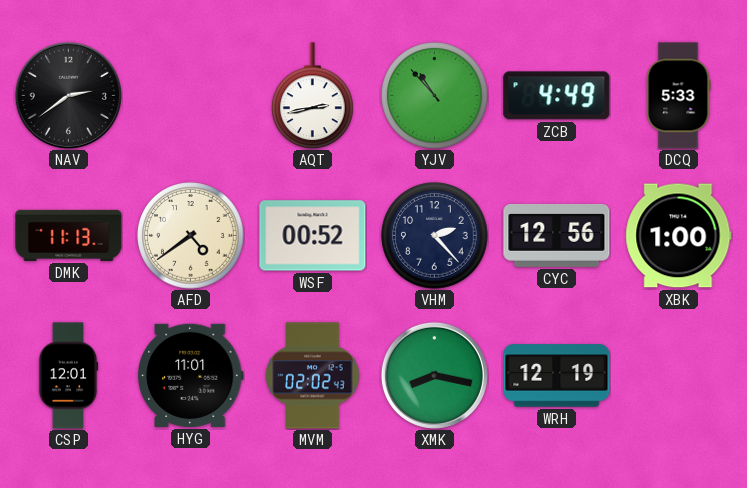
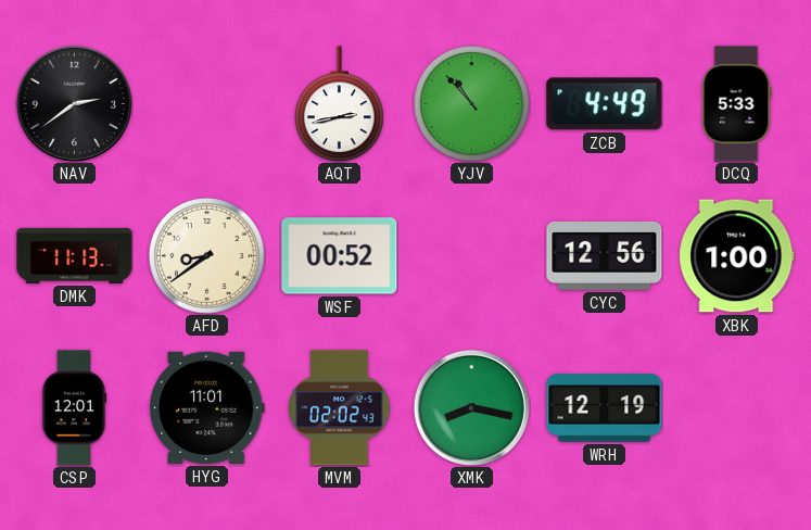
AFD: 4:39 -> 8:39
VHM: 2:23 -> none
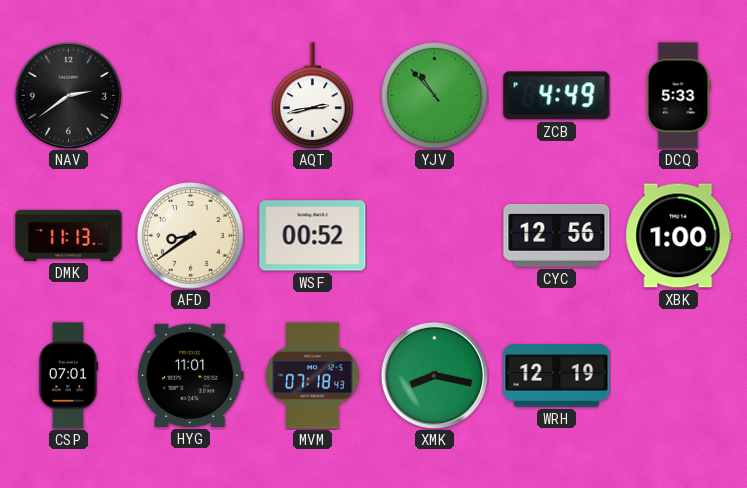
CSP: 12:01 -> 07:01
MVM: 02:02 -> 07:18
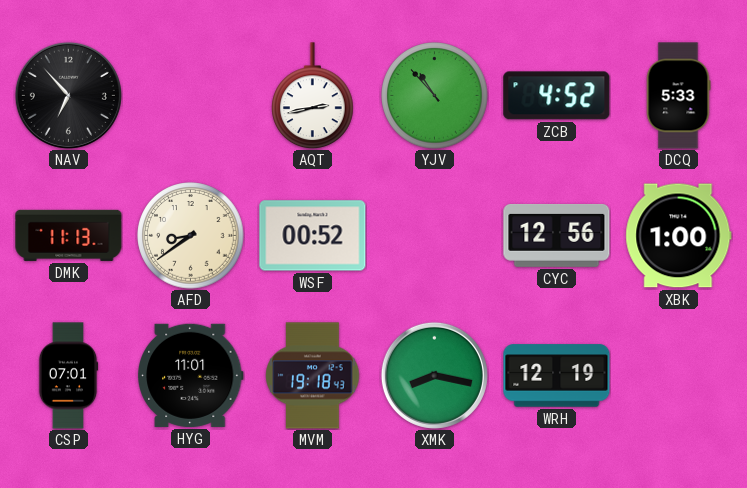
NAV: 2:39 -> 6:53
ZCB: 4:49 -> 4:52
MVM: 07:18 -> 19:18
